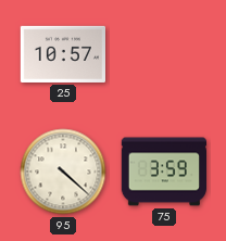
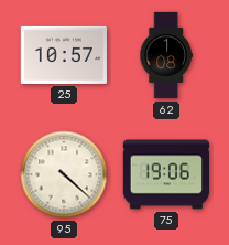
62: none -> 1:08
75: 3:59 -> 19:06
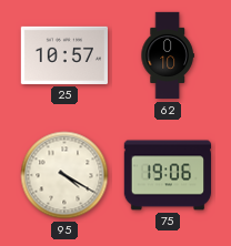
62: 1:08 -> 0:10
95: 4:22 -> 4:20
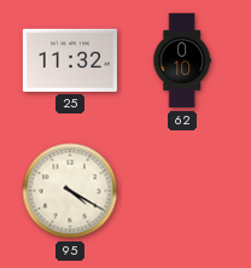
25: 10:57 -> 11:32
75: 19:06 -> none
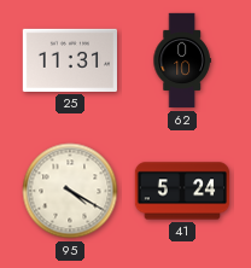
25: 11:32 -> 11:31
41: none -> 5:24
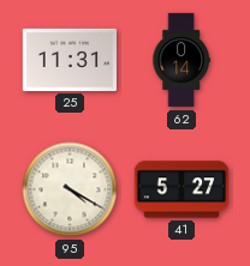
62: 0:10 -> 0:14
41: 5:24 -> 5:27
